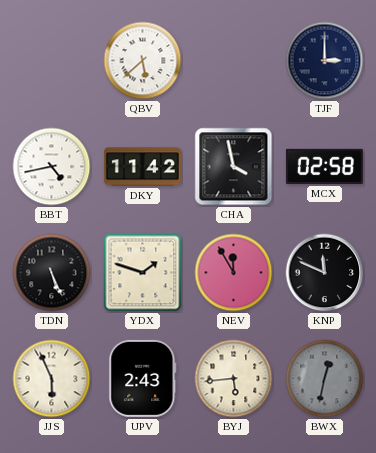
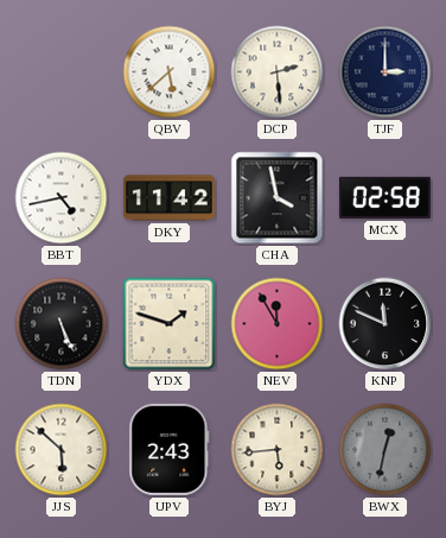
DCP: none -> 2:29
JJS: 5:56 -> 5:52
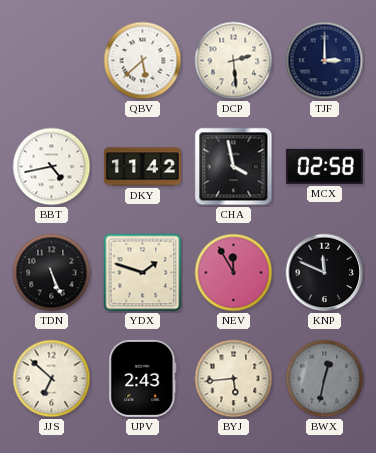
JJS: 5:52 -> 6:52
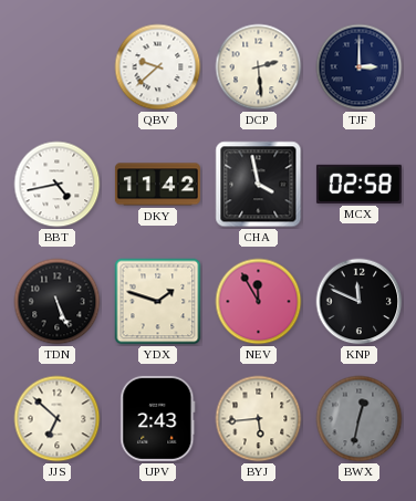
QBV: 5:38 -> 9:38
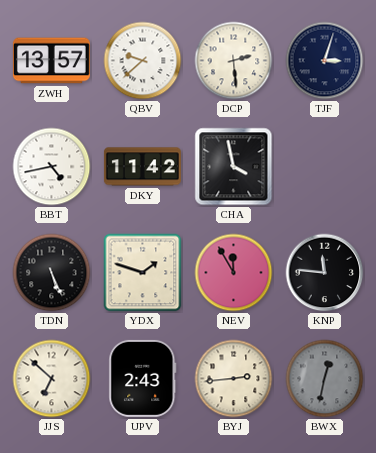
ZWH: none -> 13:57
TJF: 3:00 -> 3:03
MCX: 02:58 -> none
KNP: 11:49 -> 11:46
BYJ: 5:44 -> 2:44
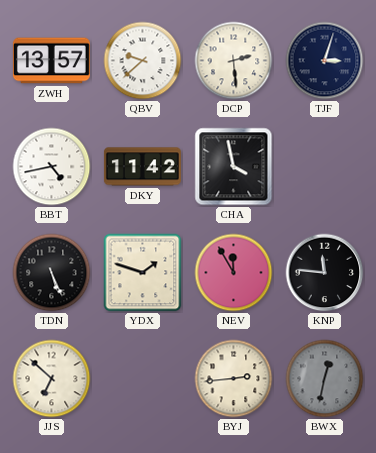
UPV: 2:43 -> none
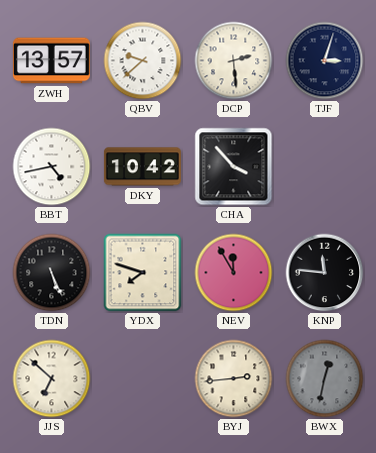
DKY: 11:42 -> 10:42
CHA: 3:58 -> 3:53
YDX: 1:48 -> 7:48
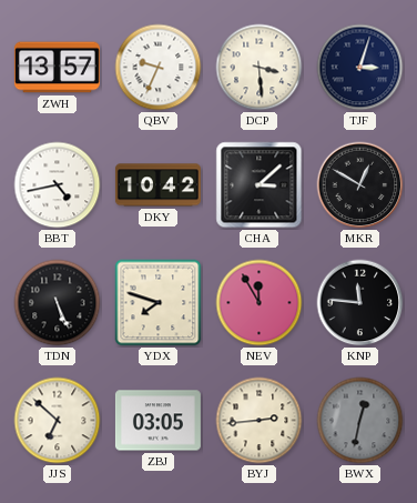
QBV: 9:38 -> 9:34
DCP: 2:29 -> 3:29
CHA: 3:53 -> 3:08
MKR: none -> 12:50
ZBJ: none -> 03:05
